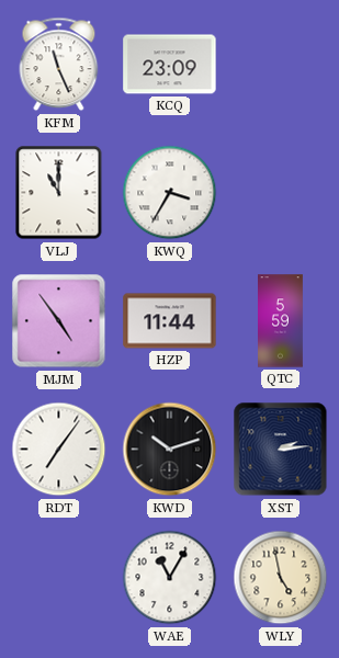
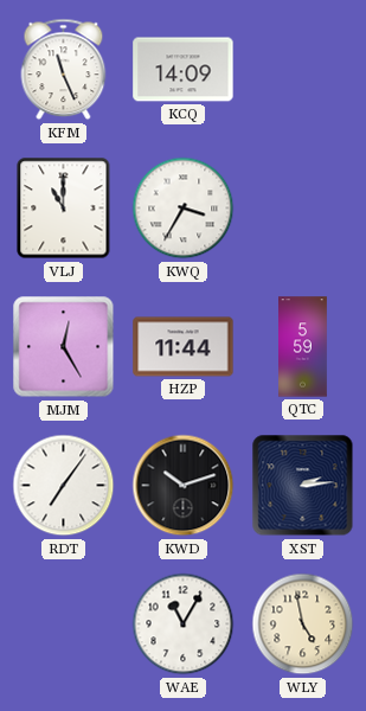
KCQ: 23:09 -> 14:09
MJM: 4:54 -> 12:25
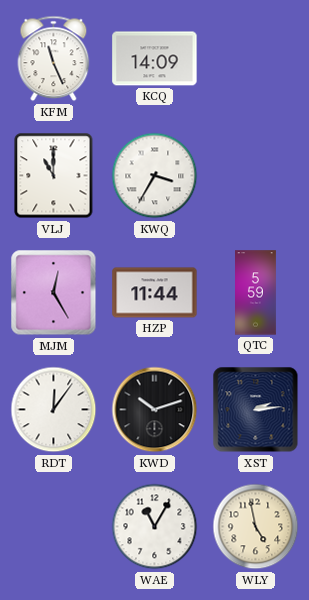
RDT: 7:06 -> 12:06
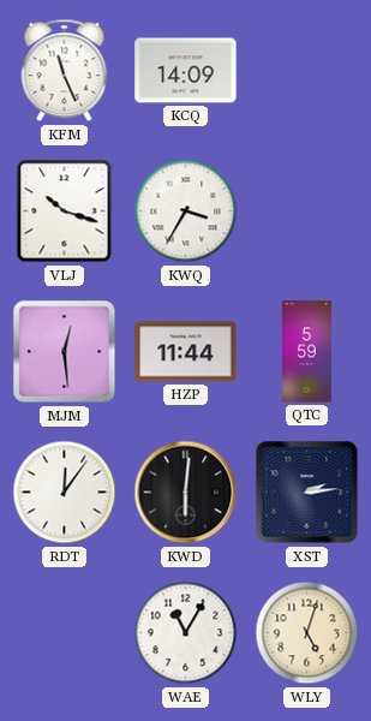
VLJ: 11:00 -> 10:18
MJM: 12:25 -> 12:29
KWD: 10:12 -> 6:01
WLY: 4:58 -> 5:03
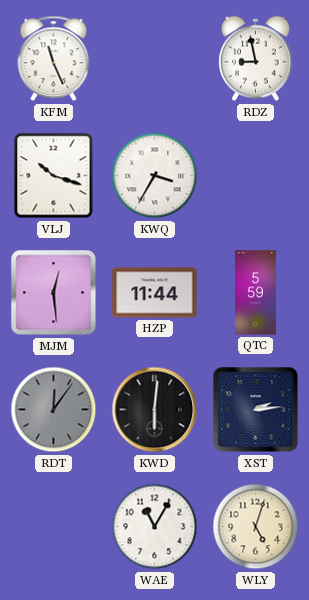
KCQ: 14:09 -> none
RDZ: none -> 8:58
RDT dial: white -> grey
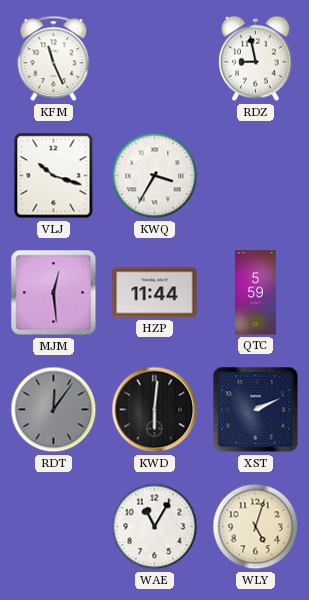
XST: 2:14 -> 2:11
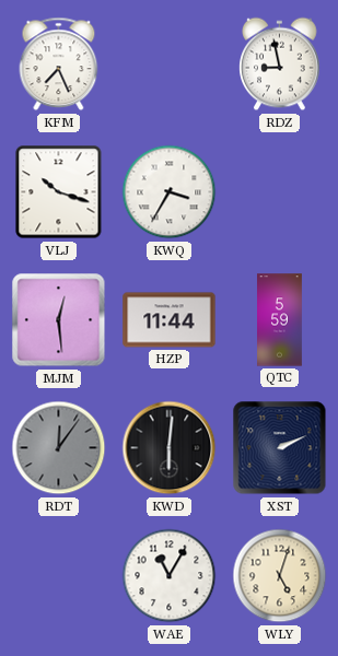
KFM: 11:26 -> 7:26
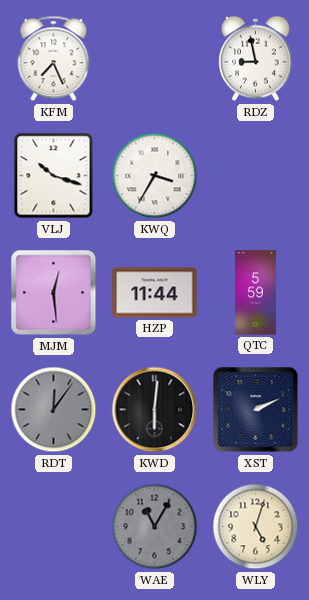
WAE dial: white -> grey
